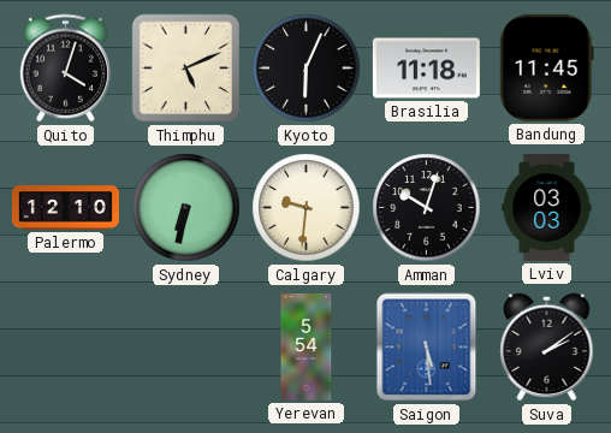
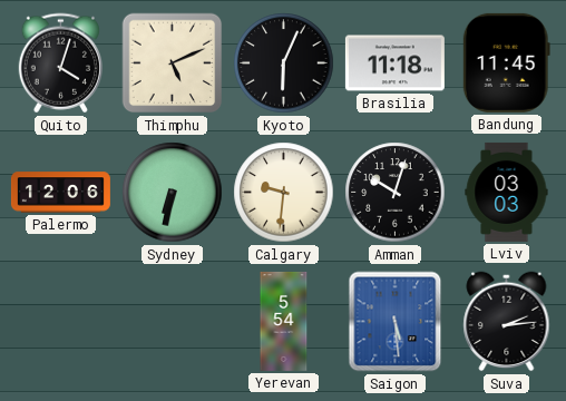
Palermo: 12:10 -> 12:06
Suva: 2:09 -> 2:14
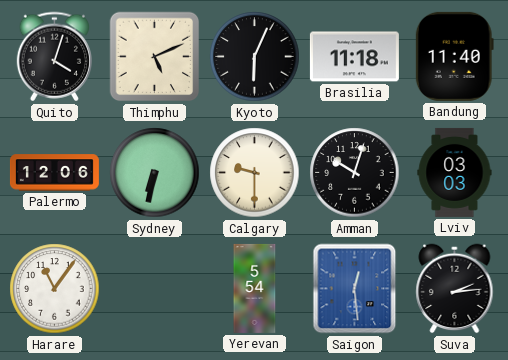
Bandung: 11:45 -> 11:40
Calgary: 9:31 -> 9:30
Harare: none -> 11:06
Saigon: 5:29 -> 12:29
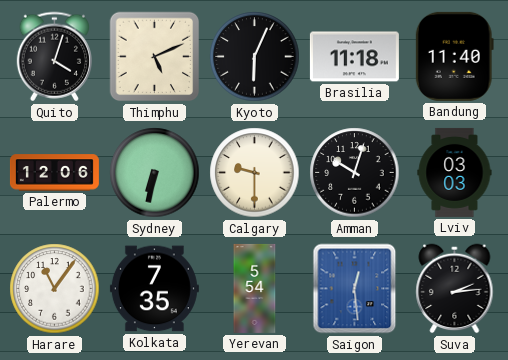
Kolkata: none -> 7:35
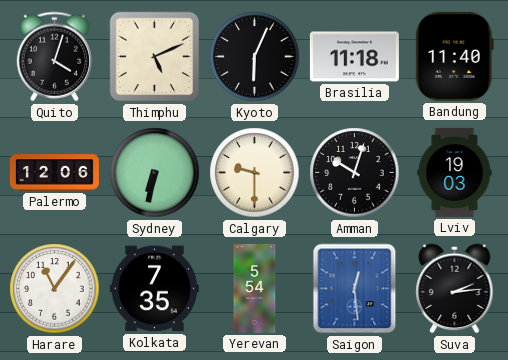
Lviv: 03:03 -> 19:03
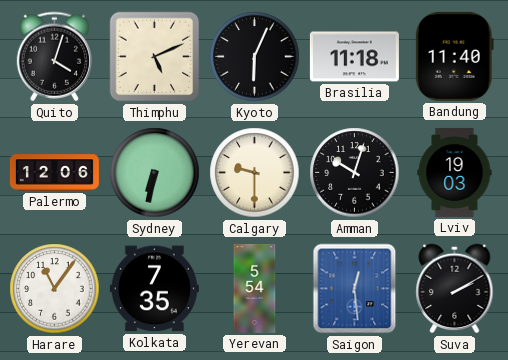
Suva: 2:14 -> 2:10
